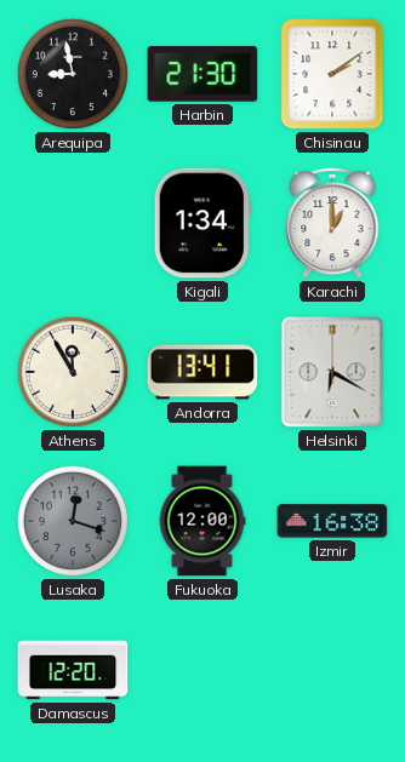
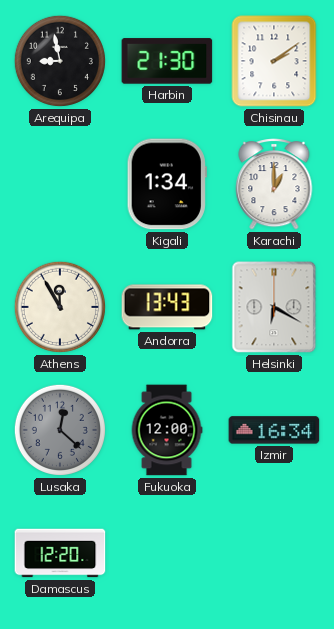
Andorra: 13:41 -> 13:43
Lusaka: 12:18 -> 12:22
Izmir: 16:38 -> 16:34
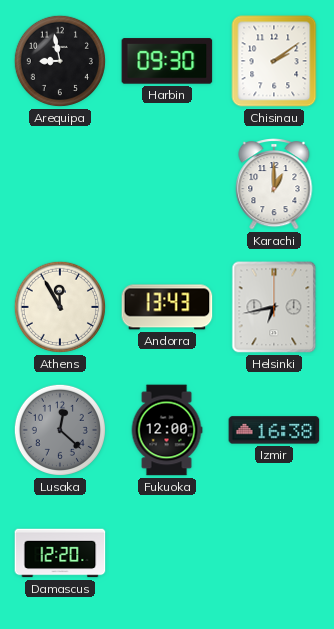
Harbin: 21:30 -> 09:30
Kigali: 1:34 -> none
Helsinki: 6:20 -> 6:43
Izmir: 16:34 -> 16:38
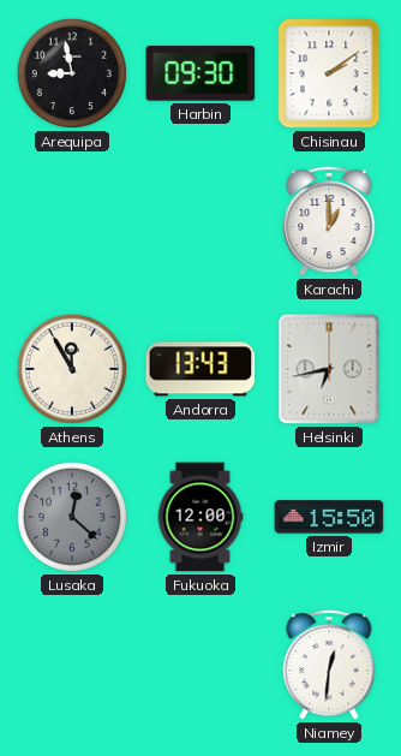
Izmir: 16:38 -> 15:50
Damascus: 12:20 -> none
Niamey: none -> 12:31
